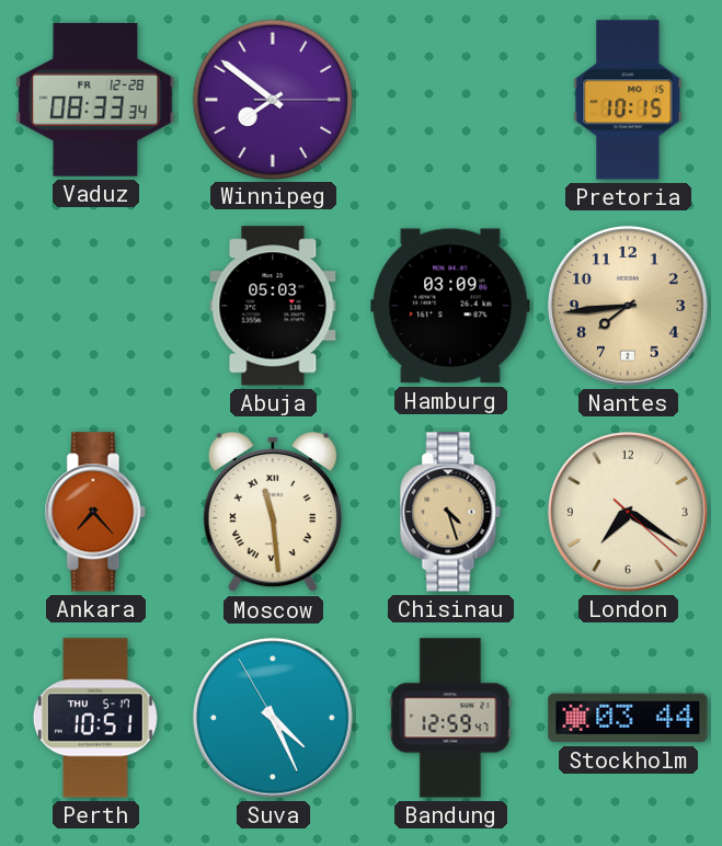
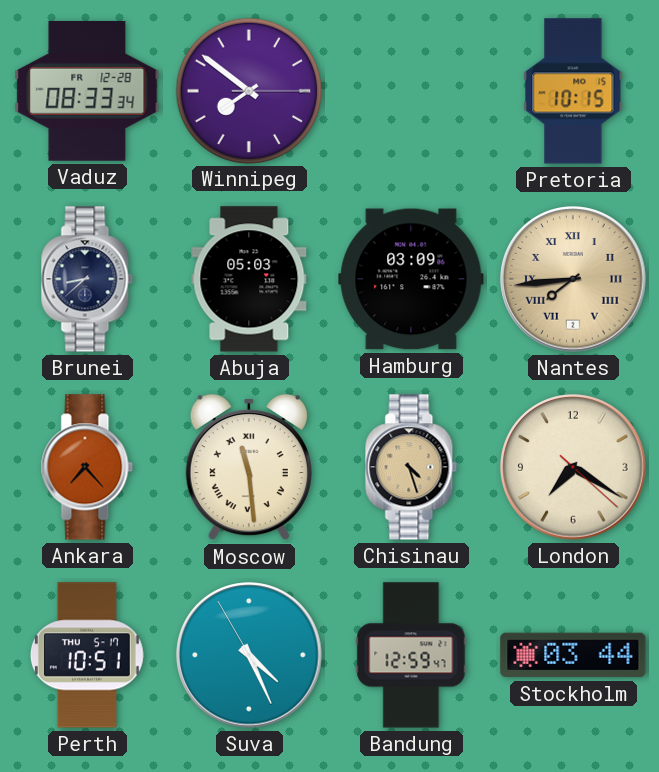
Brunei: none -> 8:38
Nantes numerals: Arabic -> Roman
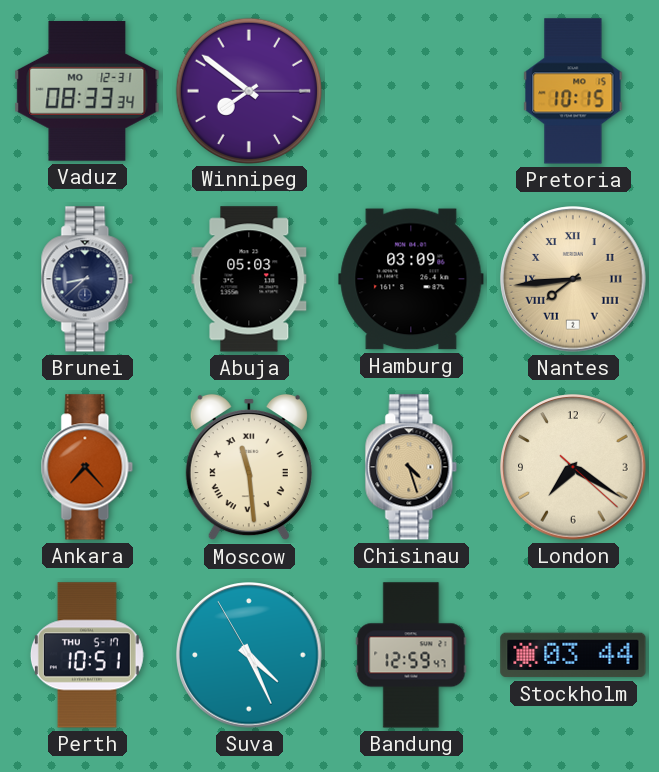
Vaduz date: FR 12-28 -> MO 12-31
